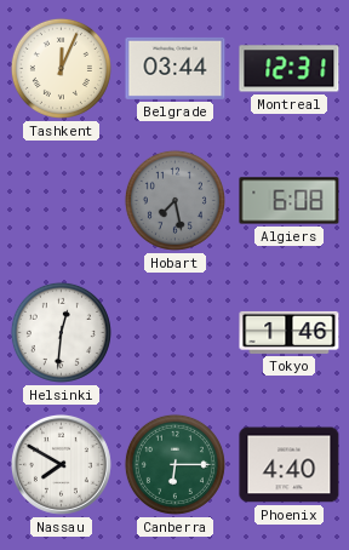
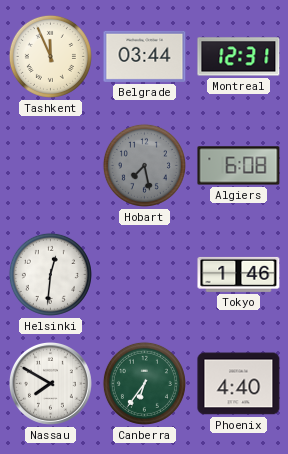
Tashkent: 12:04 -> 11:56
Canberra: 6:15 -> 6:36
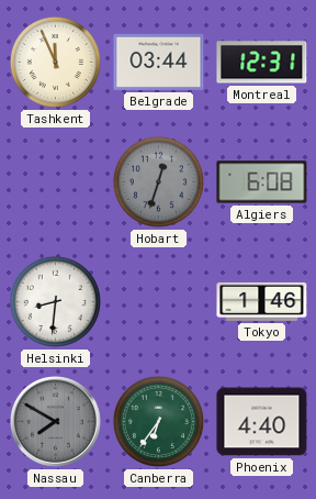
Hobart: 7:28 -> 12:33
Helsinki: 12:31 -> 8:31
Nassau dial: white -> grey
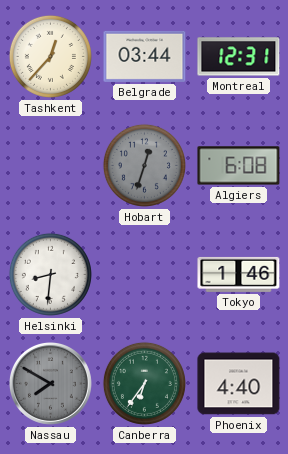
Tashkent: 11:56 -> 12:37
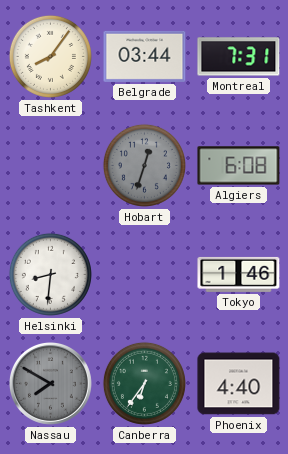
Tashkent: 12:37 -> 8:06
Montreal: 12:31 -> 7:31
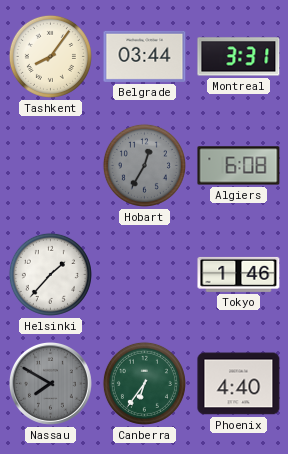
Montreal: 7:31 -> 3:31
Hobart: 12:33 -> 12:35
Helsinki: 8:31 -> 1:37
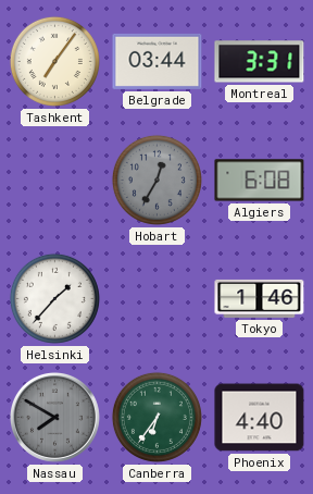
Tashkent: 8:06 -> 7:06
